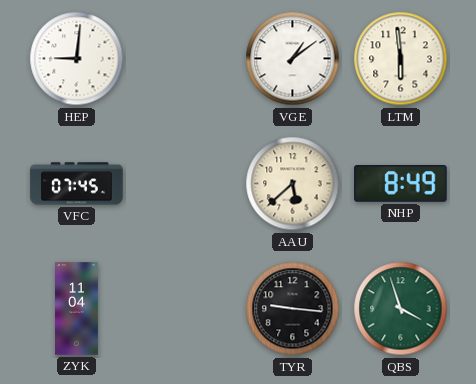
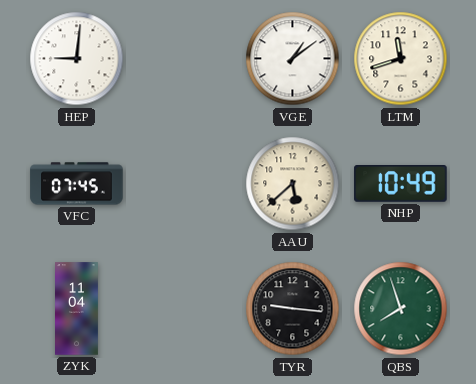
LTM: 5:59 -> 11:42
NHP: 8:49 -> 10:49
QBS: 3:57 -> 7:57
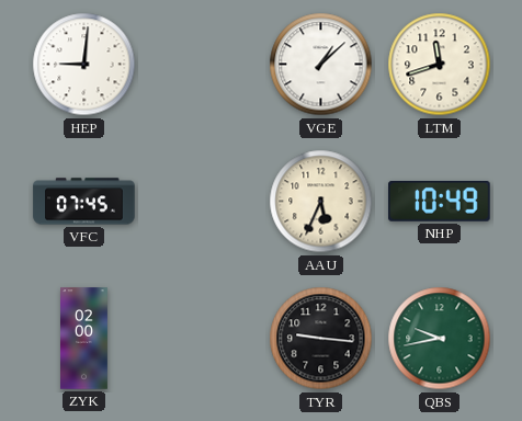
VGE: 1:09 -> 1:08
AAU: 5:38 -> 5:34
ZYK: 11:04 -> 02:00
QBS: 7:57 -> 9:43
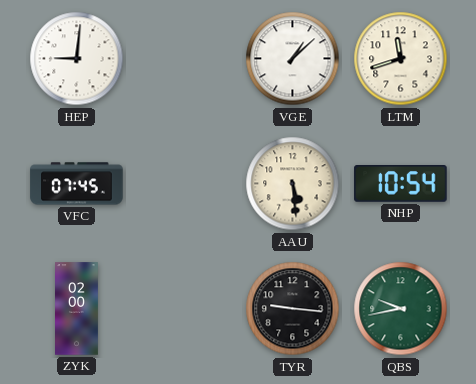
AAU: 5:34 -> 5:29
NHP: 10:49 -> 10:54
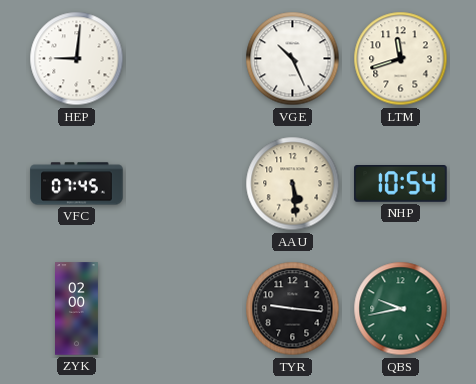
VGE: 1:08 -> 10:26
